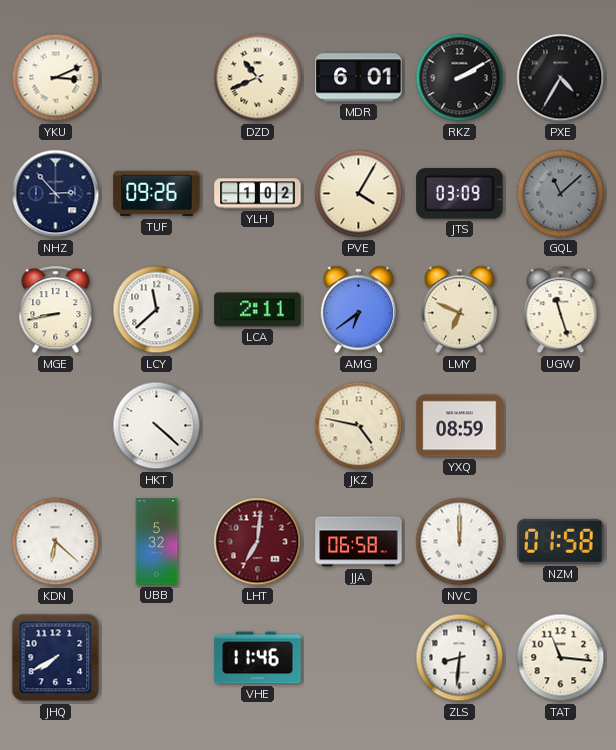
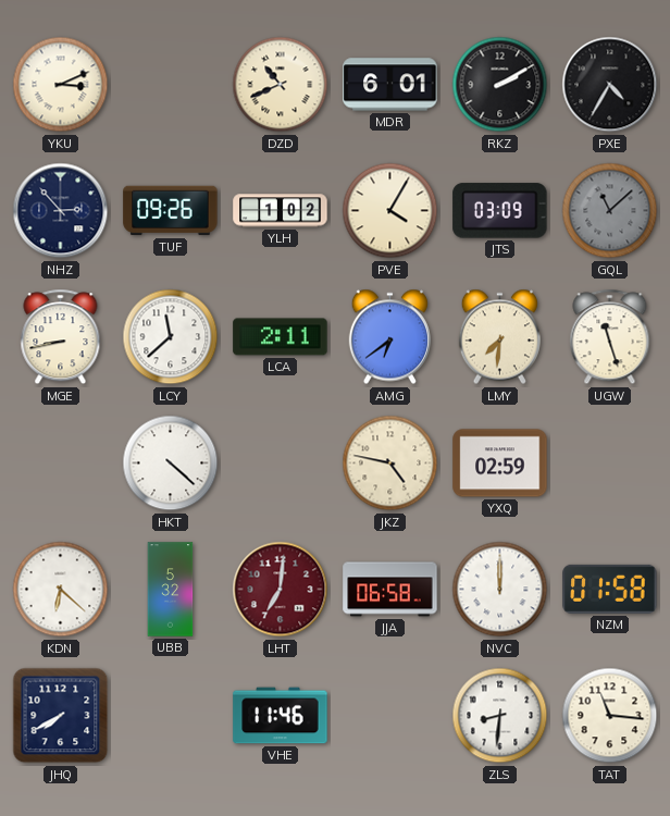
LMY: 6:49 -> 7:31
YXQ: 08:59 -> 02:59
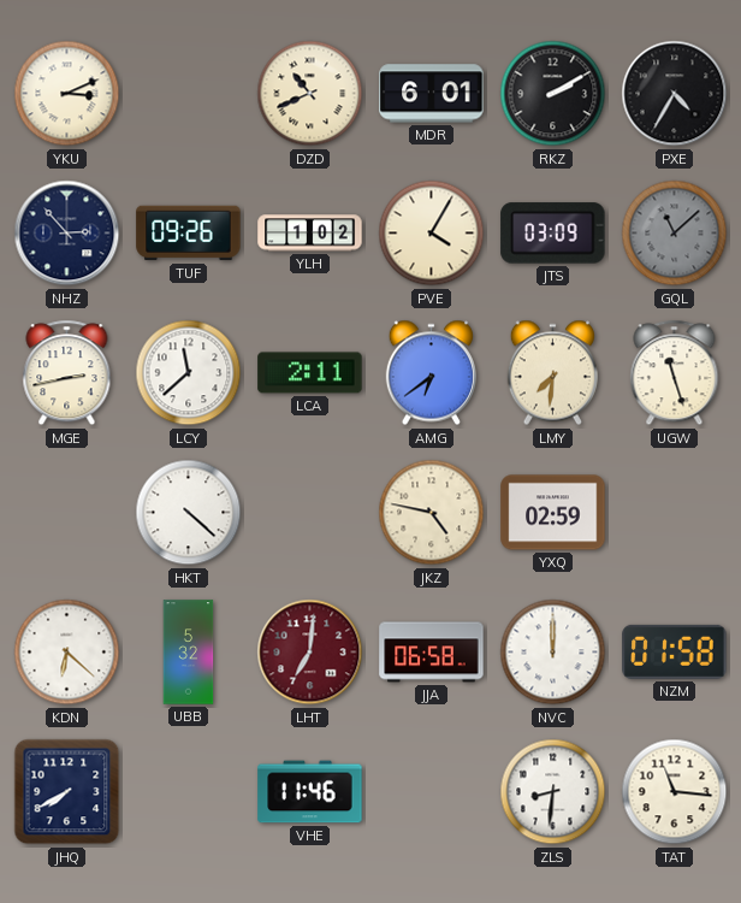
MGE: 8:43 -> 2:43
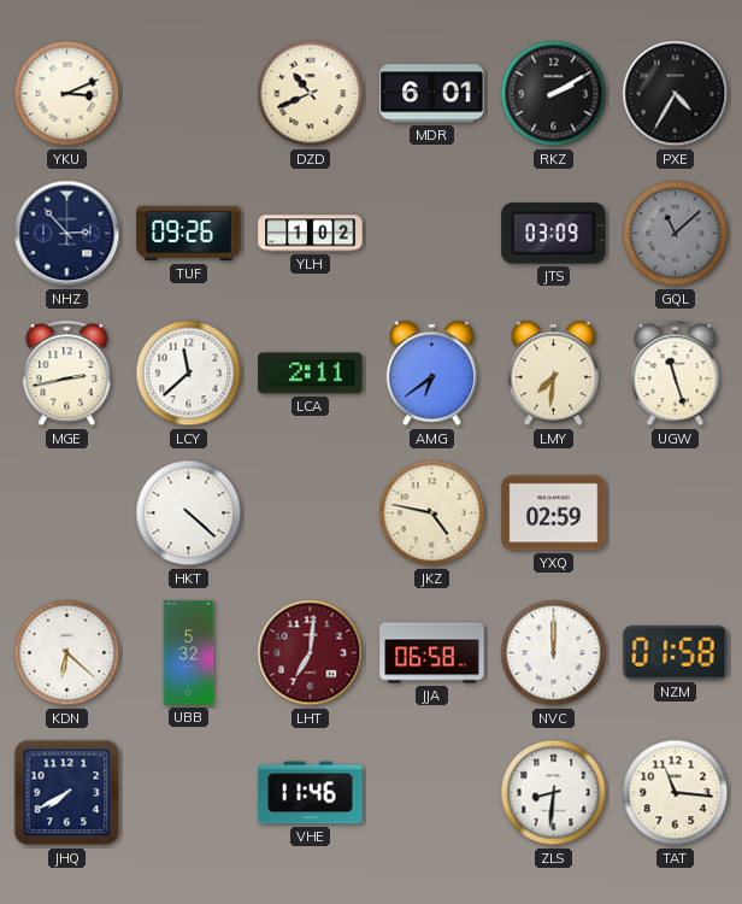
PVE: 4:05 -> none
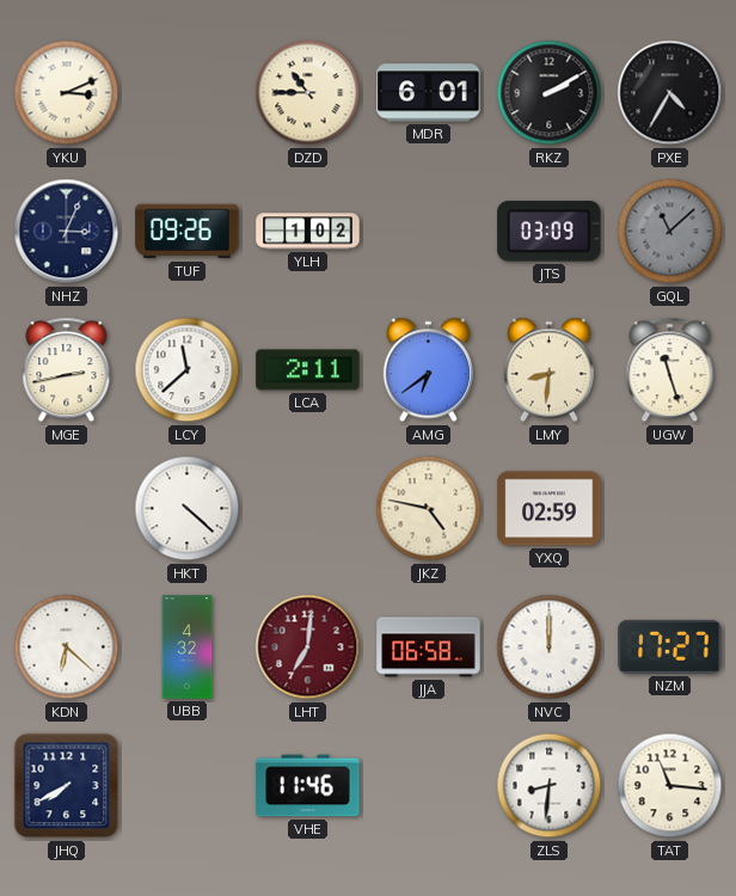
DZD: 10:41 -> 10:45
NHZ: 2:53 -> 3:04
LMY: 7:31 -> 8:31
UBB: 5:32 -> 4:32
NZM: 01:58 -> 17:27
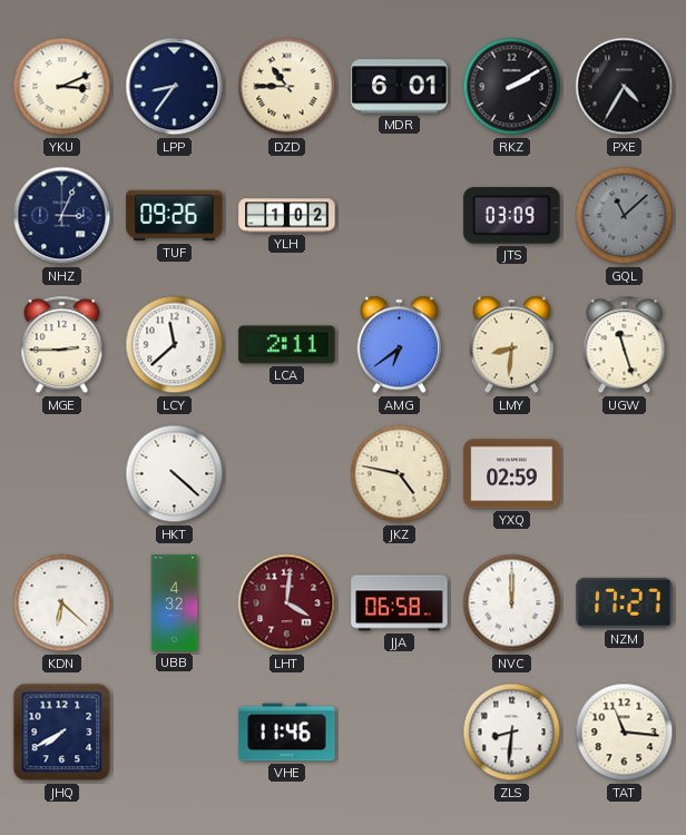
LPP: none -> 8:36
MGE: 2:43 -> 2:45
LHT: 7:01 -> 4:01
